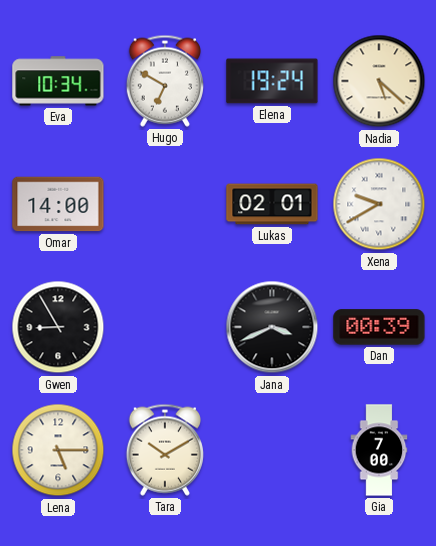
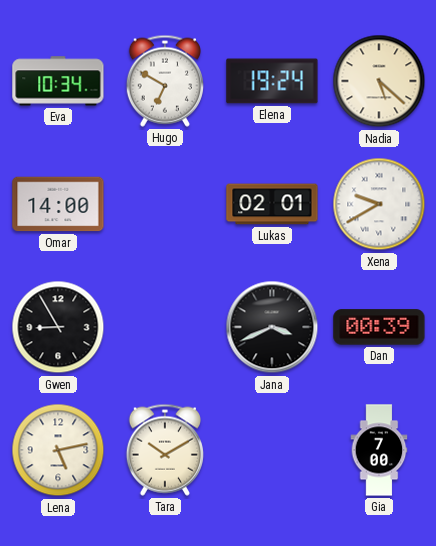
Lena: 5:15 -> 5:13
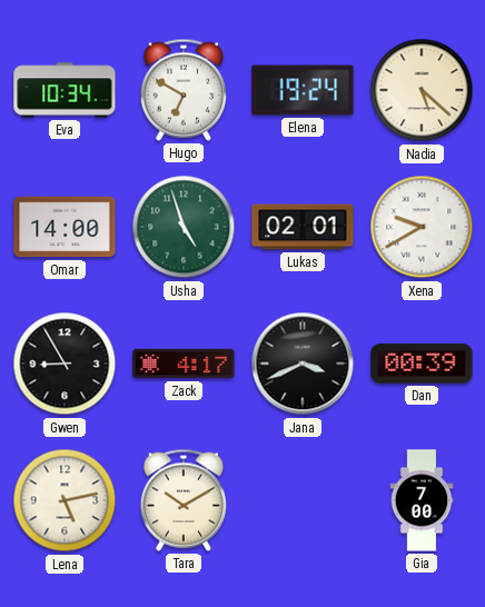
Usha: none -> 4:57
Zack: none -> 4:17
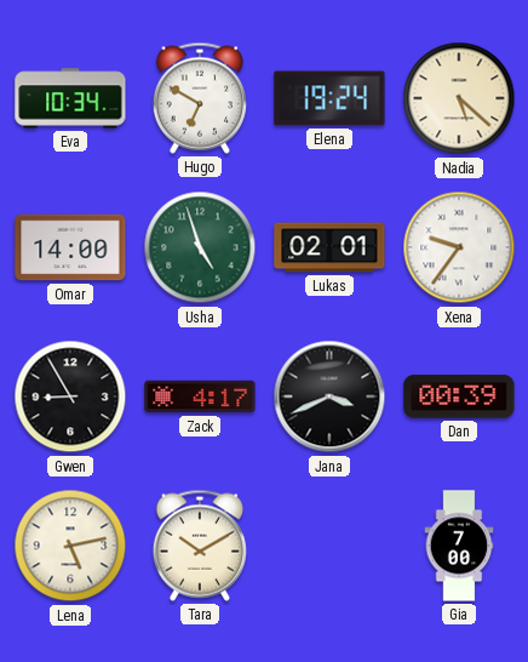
Xena: 9:40 -> 9:36
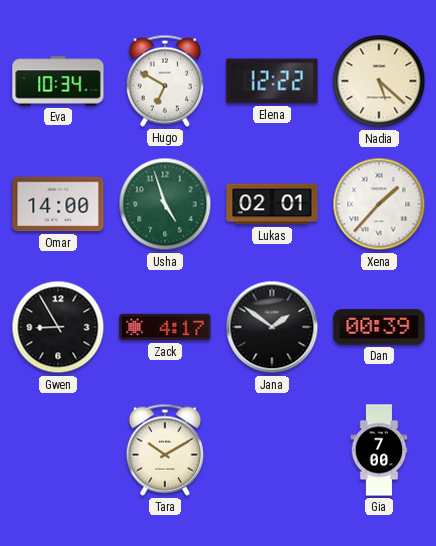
Elena: 19:24 -> 12:22
Xena: 9:36 -> 1:37
Jana: 3:41 -> 1:51
Lena: 5:13 -> none
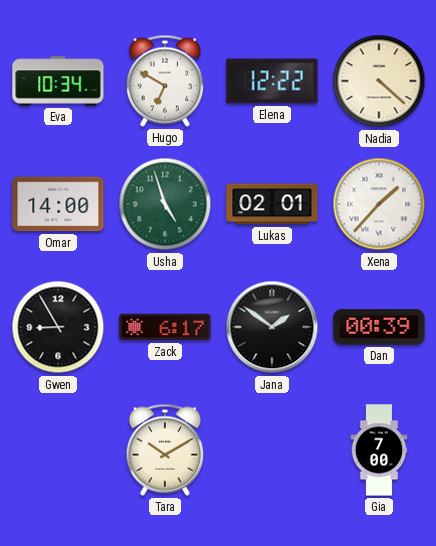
Nadia: 5:22 -> 4:22
Zack: 4:17 -> 6:17
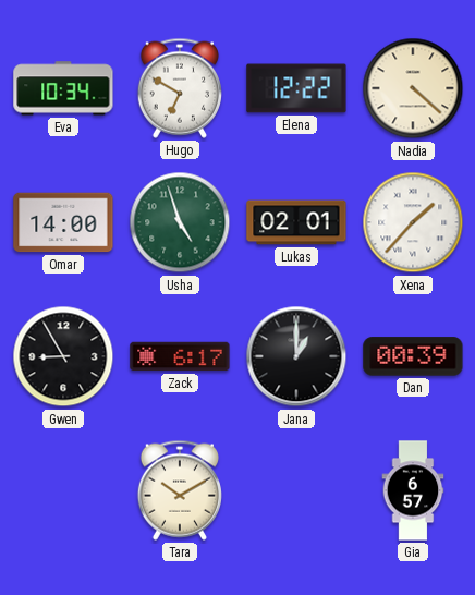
Jana: 1:51 -> 1:00
Gia: 7:00 -> 6:57
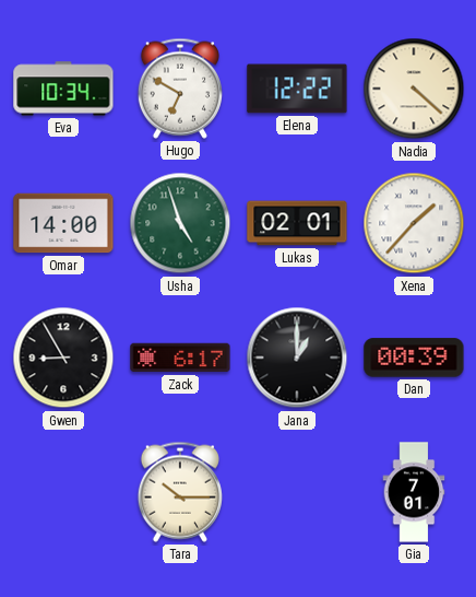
Tara: 10:10 -> 10:15
Gia: 6:57 -> 7:01
